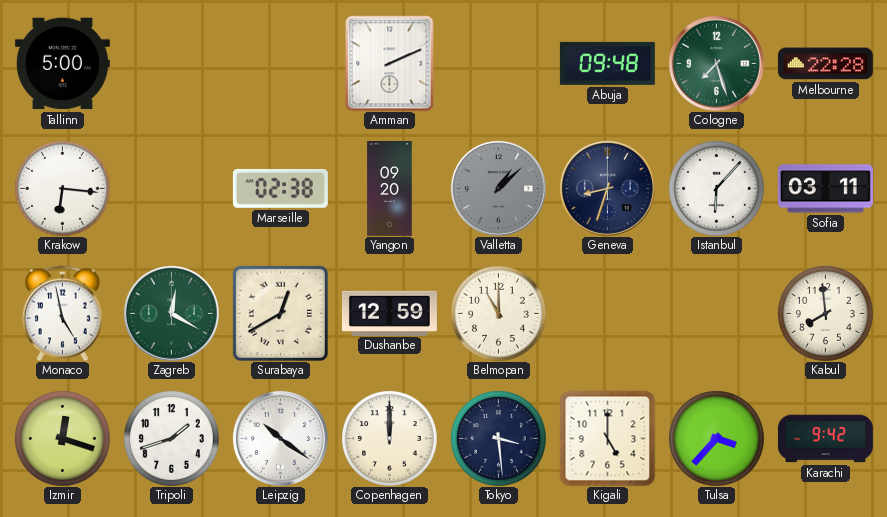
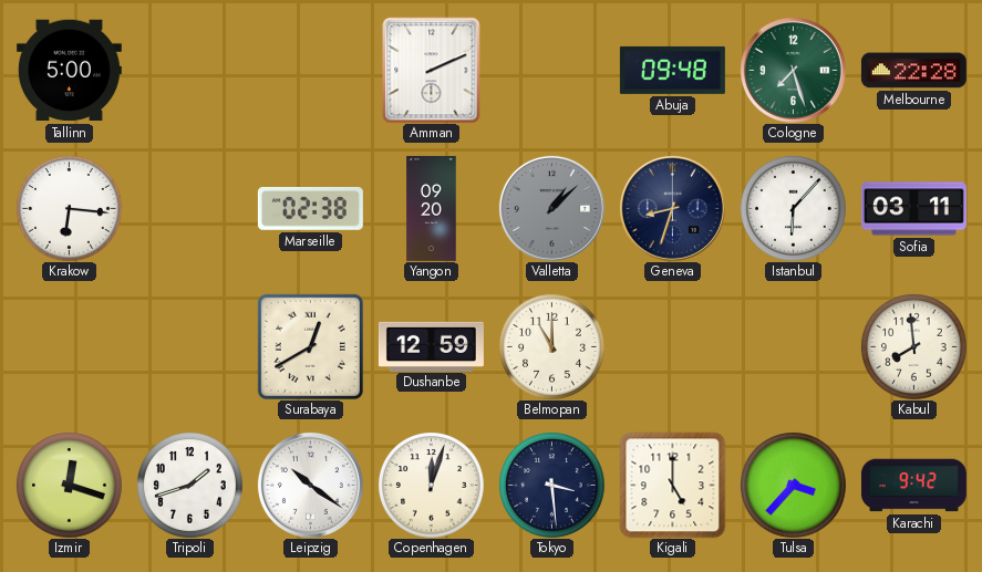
Monaco: 4:58 -> none
Zagreb: 12:20 -> none
Copenhagen: 12:00 -> 12:03
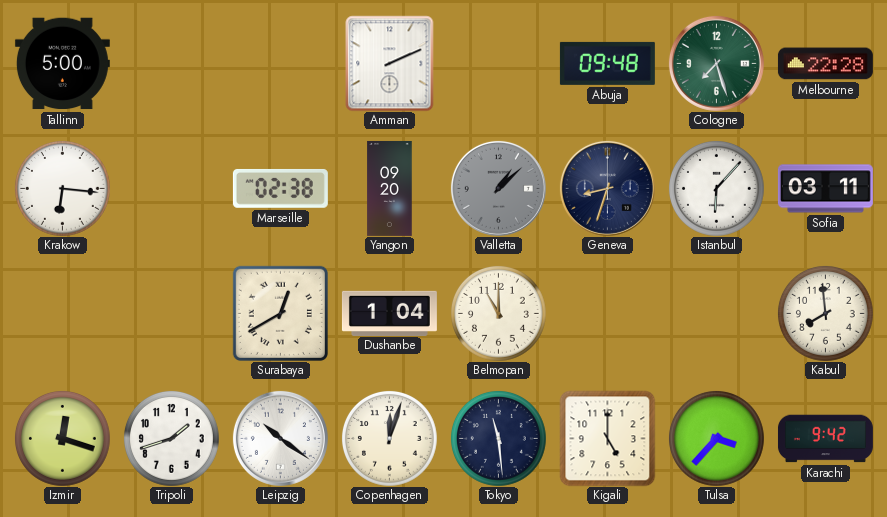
Dushanbe: 12:59 -> 1:04
Tokyo: 3:29 -> 11:29
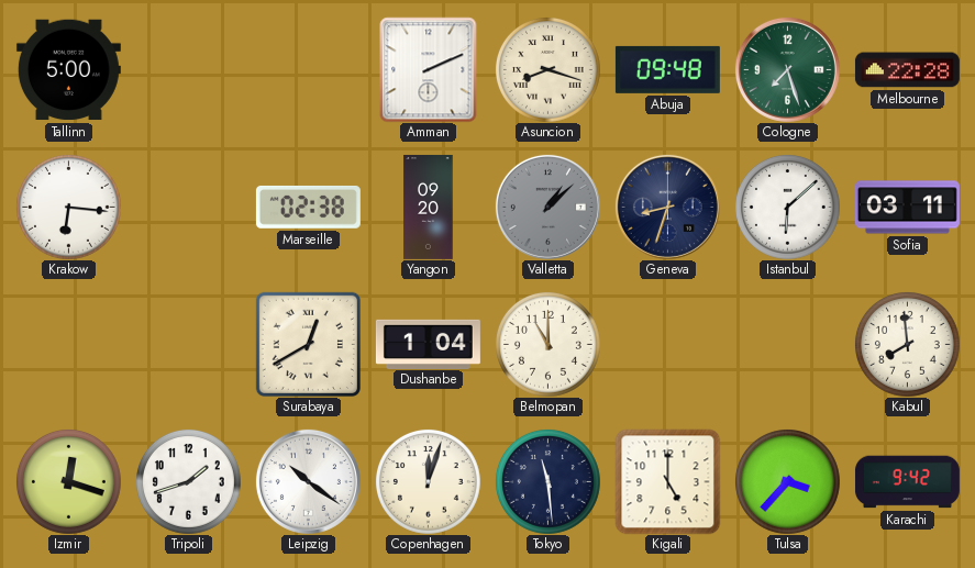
Asuncion: none -> 8:18
Istanbul: 6:07 -> 6:08
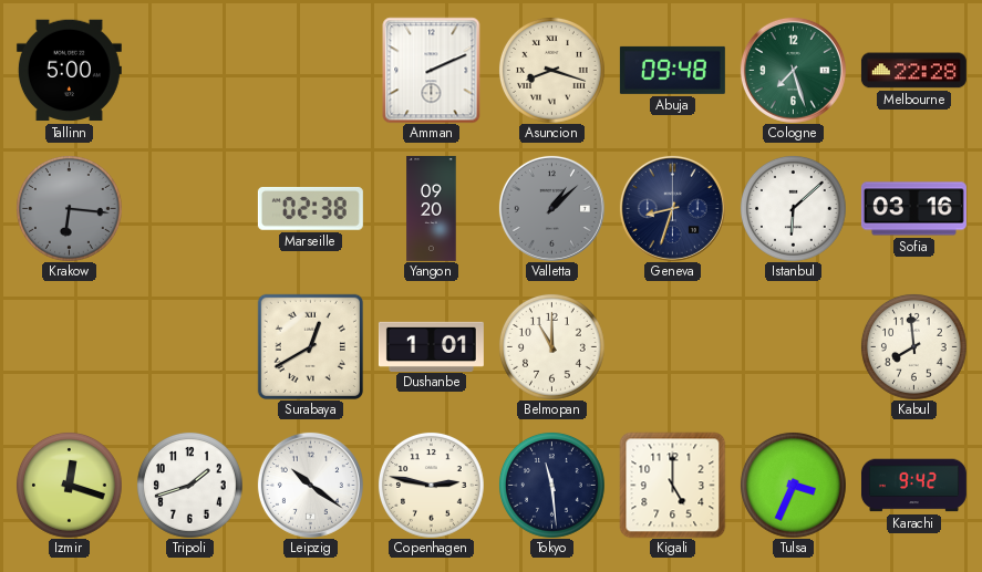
Krakow dial: white -> grey
Sofia: 03:11 -> 03:16
Dushanbe: 1:04 -> 1:01
Copenhagen: 12:03 -> 2:47
Tulsa: 3:37 -> 3:34
